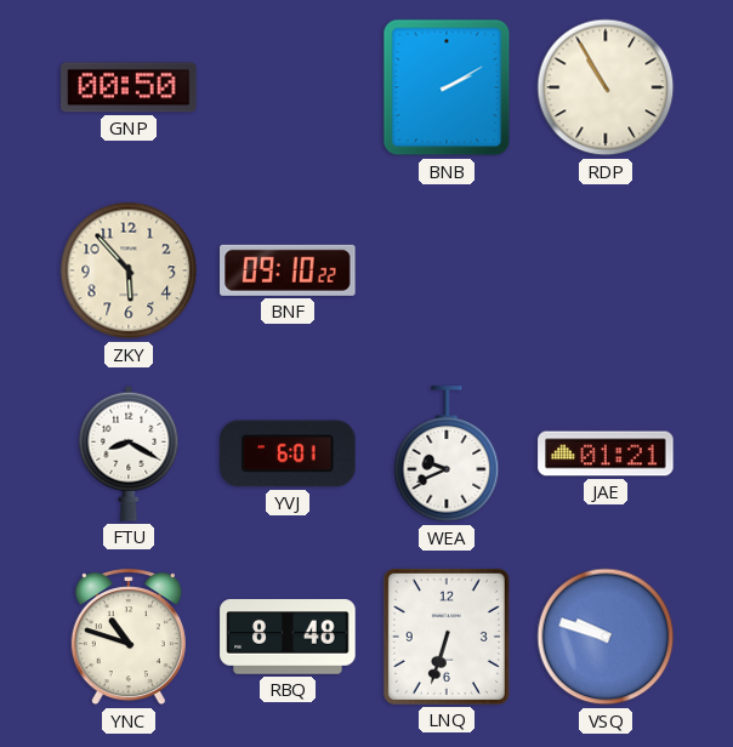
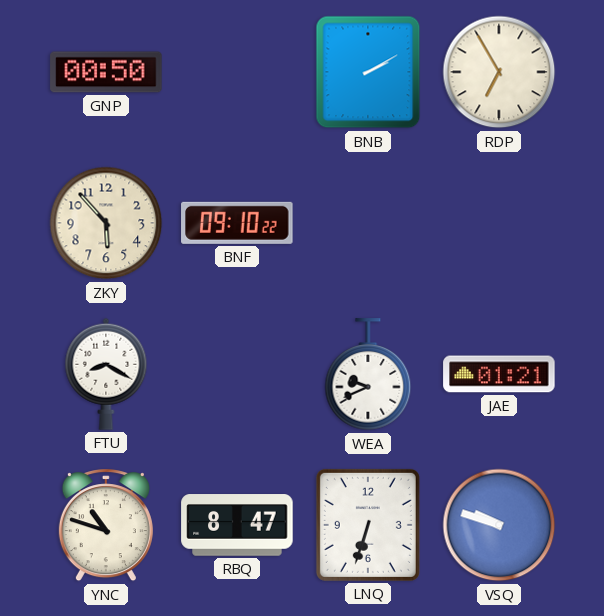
RDP: 10:55 -> 6:55
YVJ: 6:01 -> none
RBQ: 8:48 -> 8:47
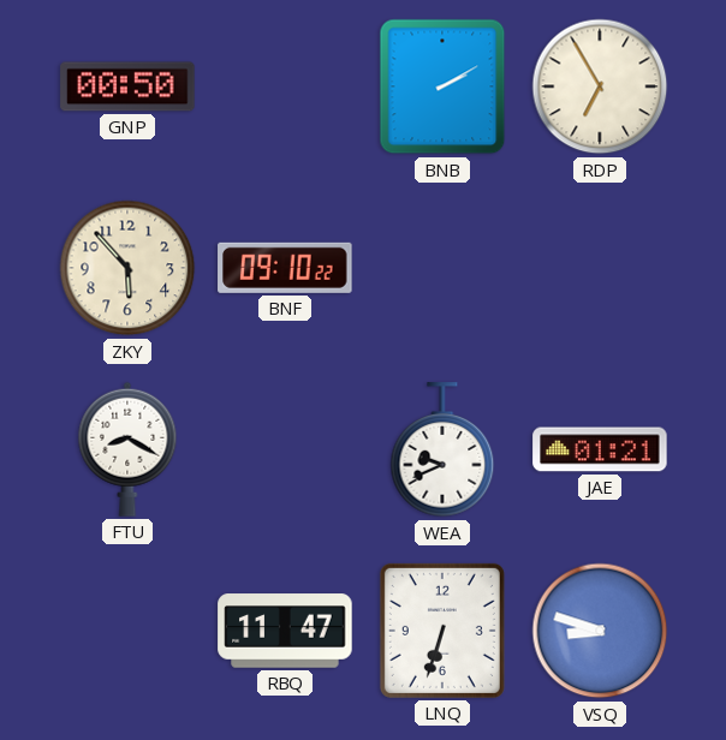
YNC: 10:48 -> none
RBQ: 8:47 -> 11:47
VSQ: 9:48 -> 8:48
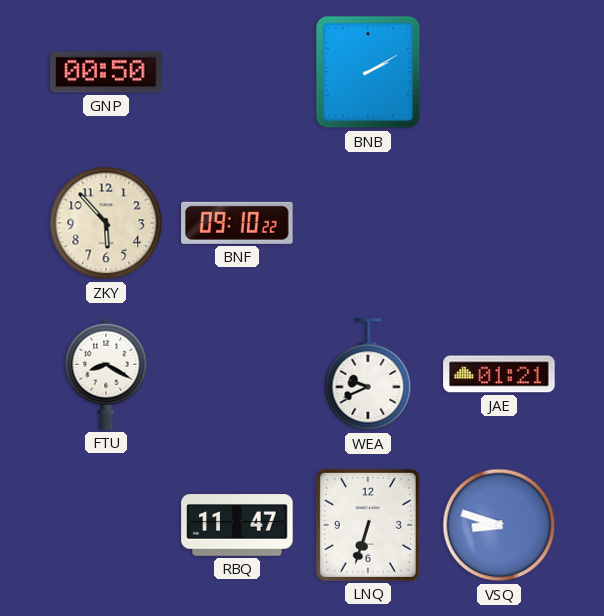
RDP: 6:55 -> none
